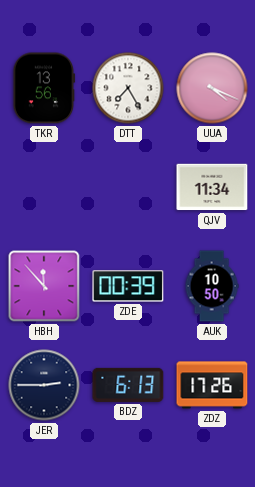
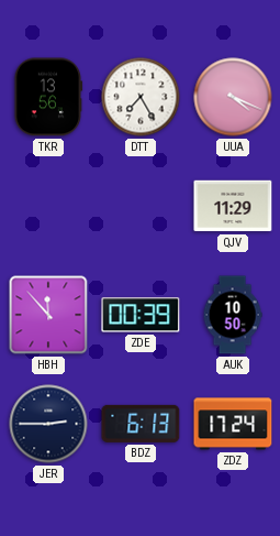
QJV: 11:34 -> 11:29
ZDZ: 17:26 -> 17:24
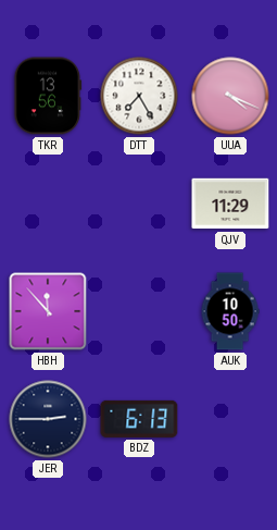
ZDE: 00:39 -> none
ZDZ: 17:24 -> none
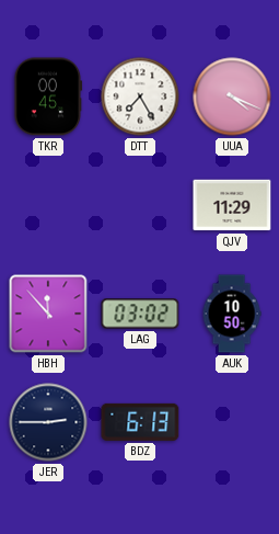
TKR: 13:56 -> 00:45
LAG: none -> 03:02
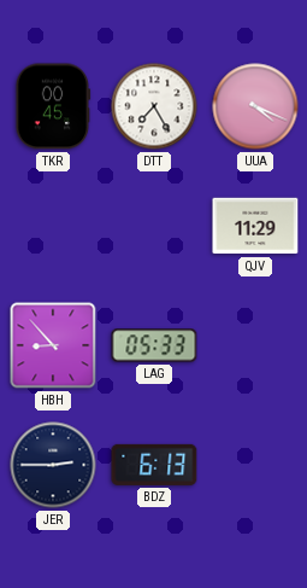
HBH: 11:53 -> 8:53
LAG: 03:02 -> 05:33
AUK: 10:50 -> none
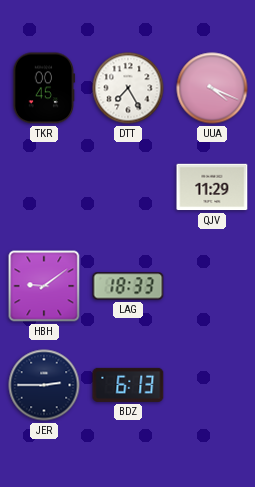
HBH: 8:53 -> 9:09
LAG: 05:33 -> 18:33
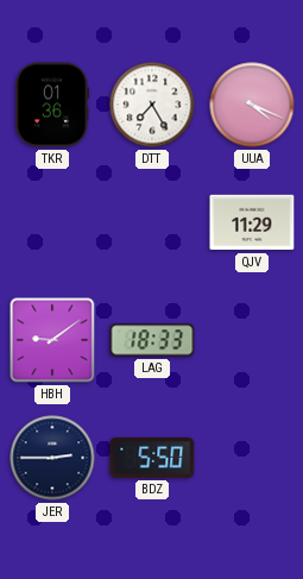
TKR: 00:45 -> 01:36
BDZ: 6:13 -> 5:50
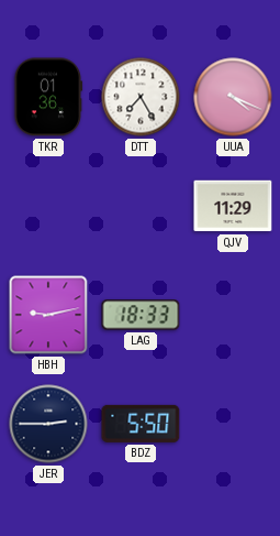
HBH: 9:09 -> 9:13
